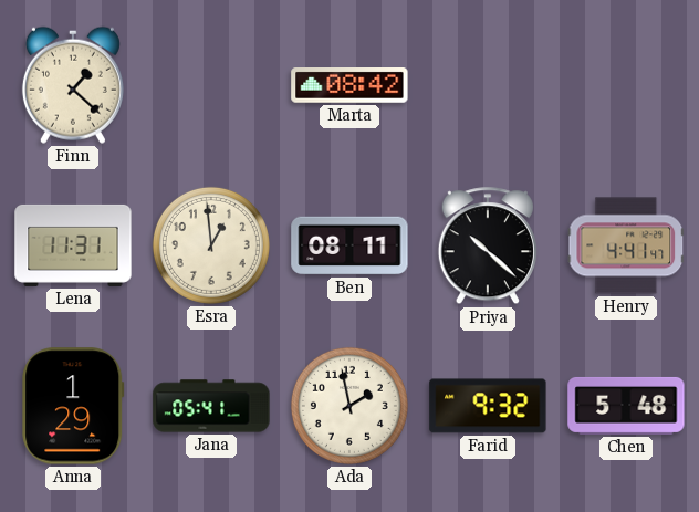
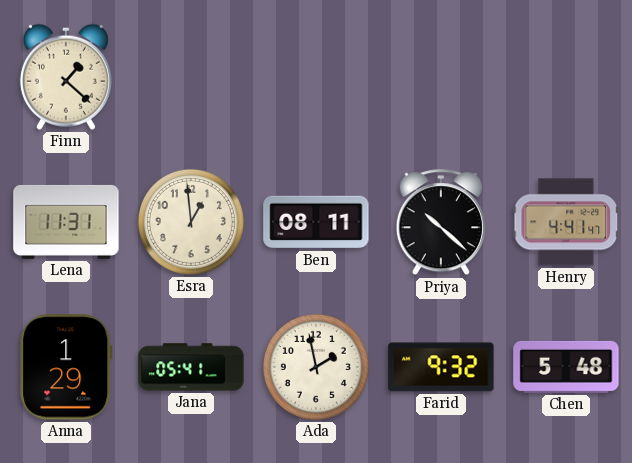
Marta: 08:42 -> none
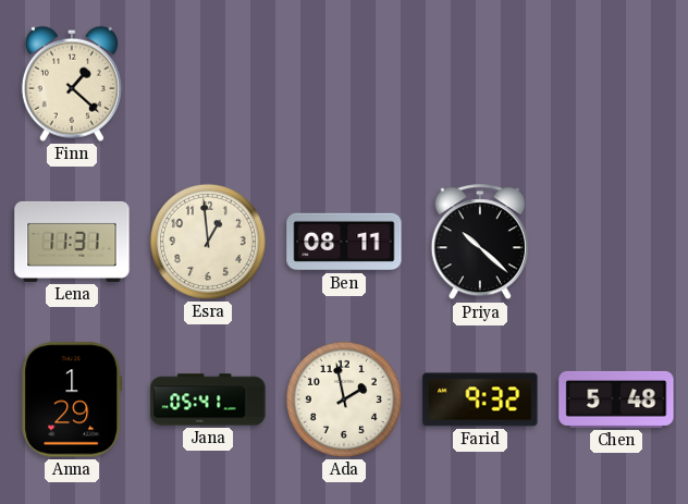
Henry: 4:41 -> none
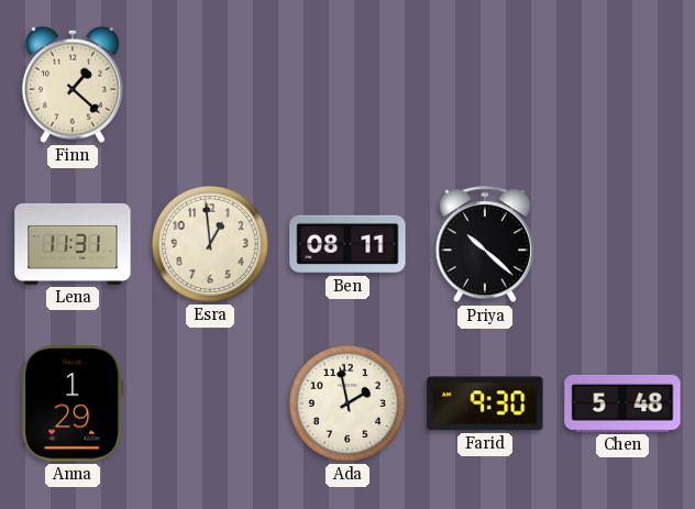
Jana: 05:41 -> none
Farid: 9:32 -> 9:30
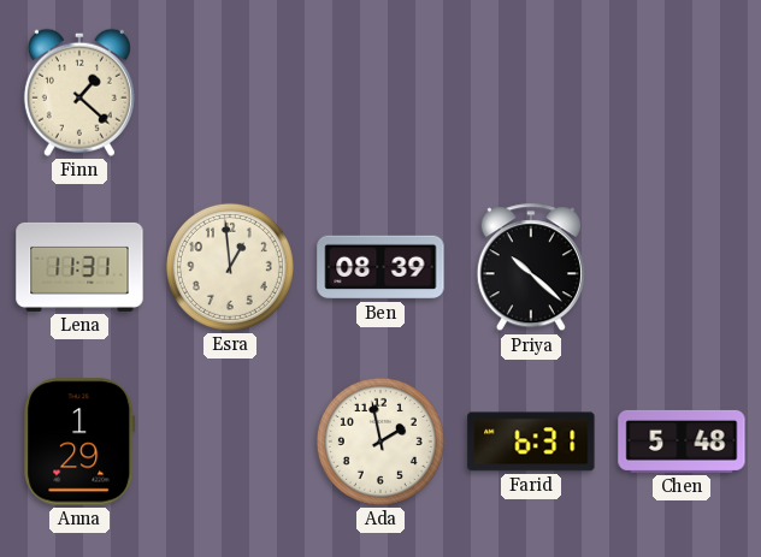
Ben: 08:11 -> 08:39
Farid: 9:30 -> 6:31
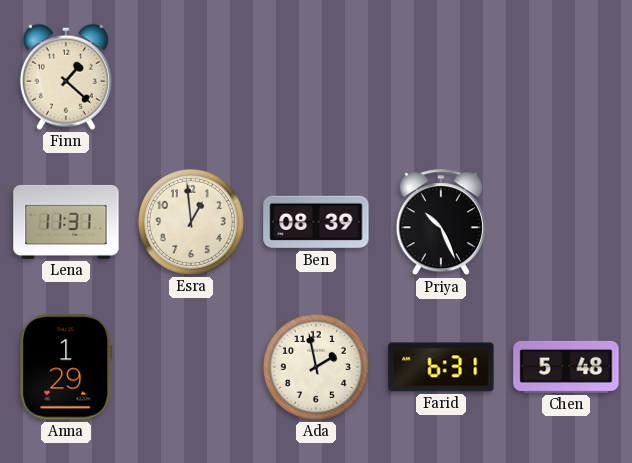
Priya: 10:22 -> 10:26
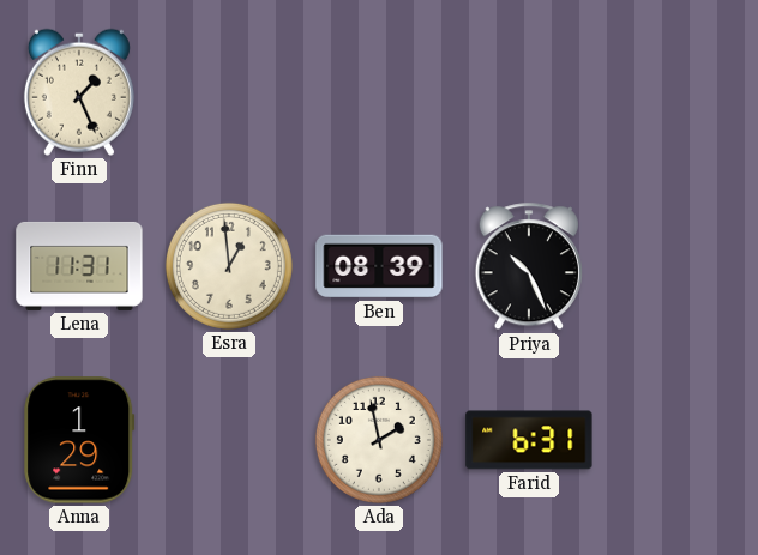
Finn: 1:22 -> 1:26
Chen: 5:48 -> none
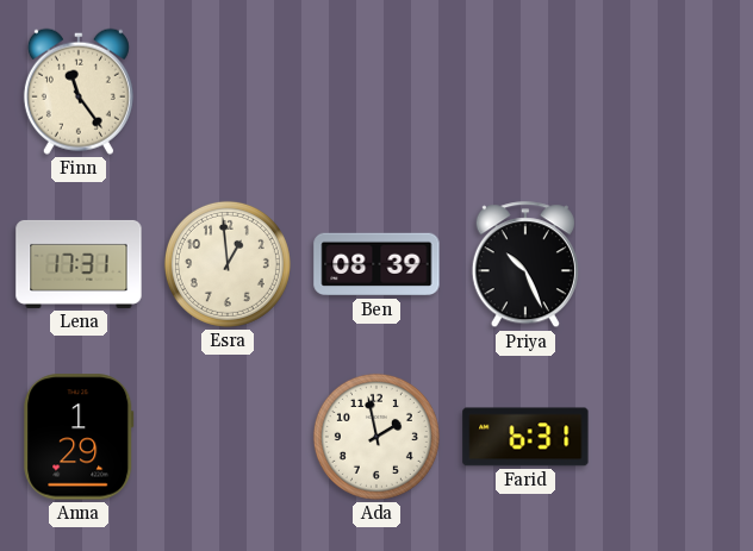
Finn: 1:26 -> 11:24
Lena: 11:31 -> 17:31
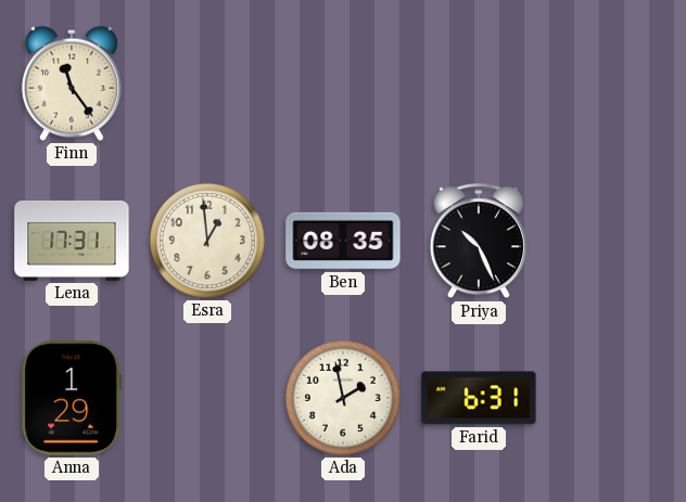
Ben: 08:39 -> 08:35
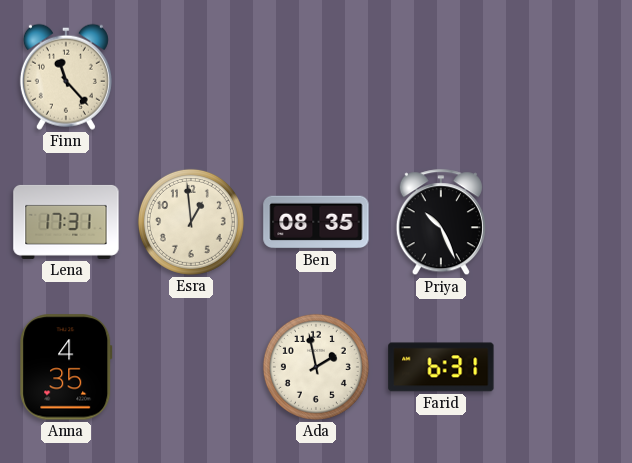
Finn: 11:24 -> 11:23
Anna: 1:29 -> 4:35
